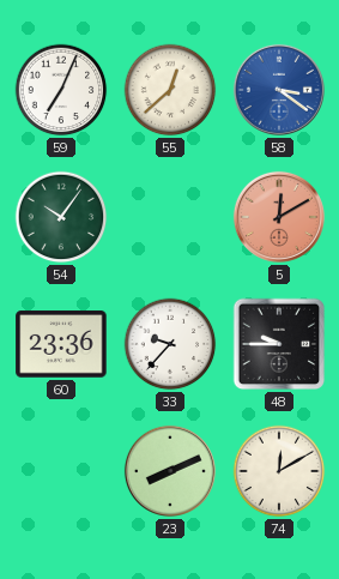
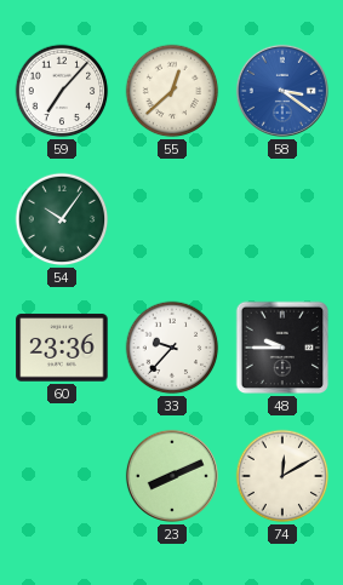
59: 7:04 -> 7:07
5: 12:10 -> none
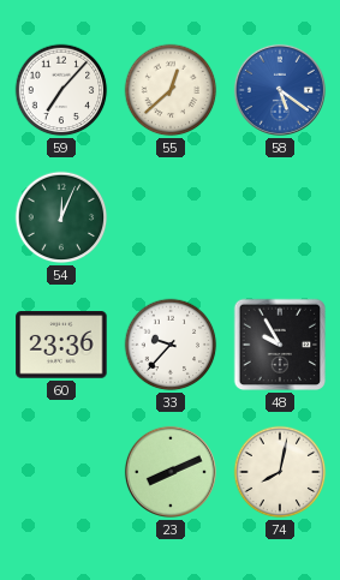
58: 3:21 -> 5:21
54: 10:06 -> 12:04
48: 9:45 -> 9:55
74: 12:10 -> 8:02
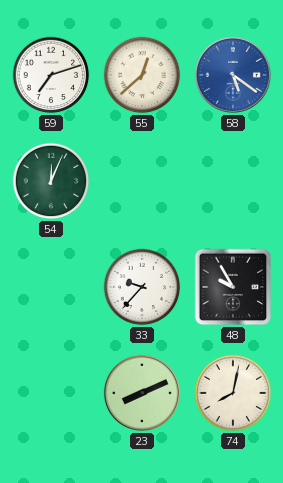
59: 7:07 -> 7:12
60: 23:36 -> none
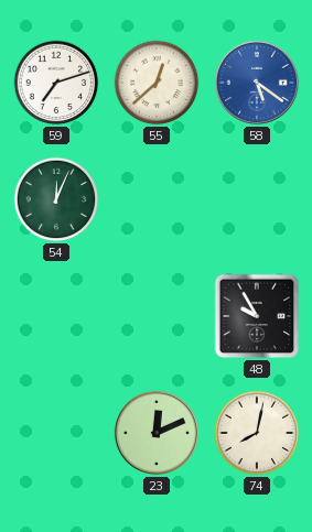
33: 9:37 -> none
23: 8:11 -> 12:11
